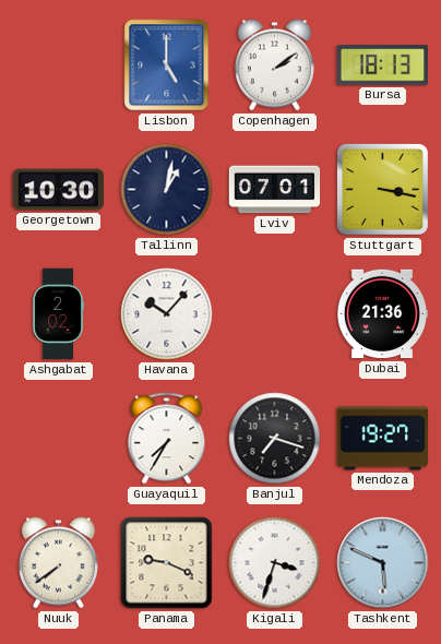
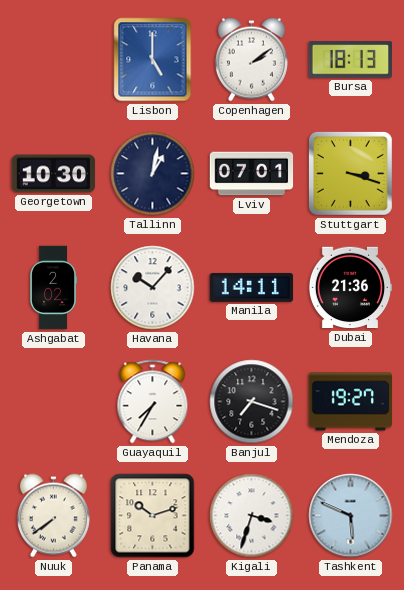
Stuttgart: 3:17 -> 3:18
Manila: none -> 14:11
Panama: 9:19 -> 10:12
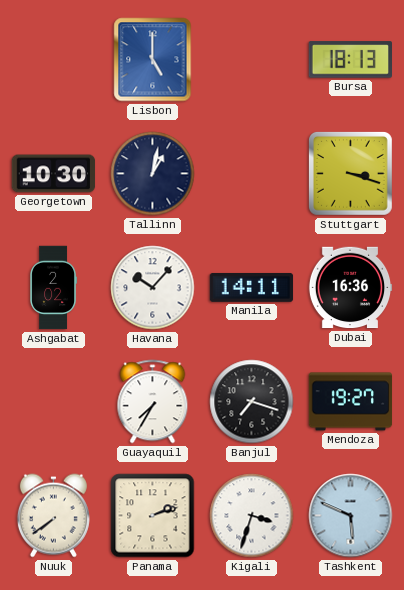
Copenhagen: 2:09 -> none
Lviv: 07:01 -> none
Dubai: 21:36 -> 16:36
Panama: 10:12 -> 2:12
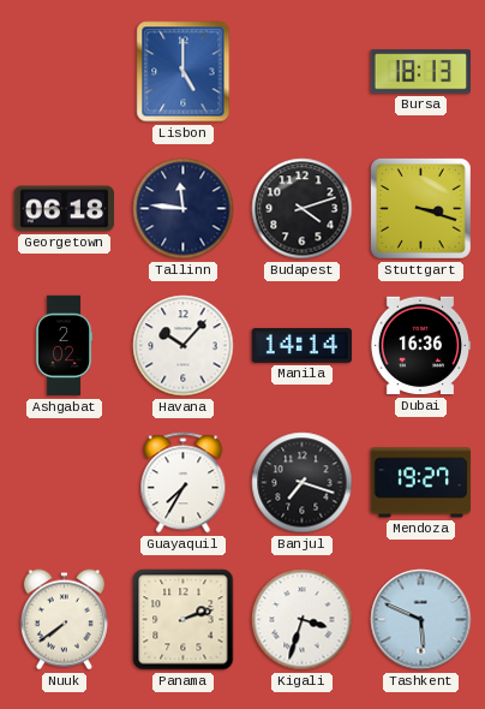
Georgetown: 10:30 -> 06:18
Tallinn: 1:02 -> 11:46
Budapest: none -> 4:12
Manila: 14:11 -> 14:14
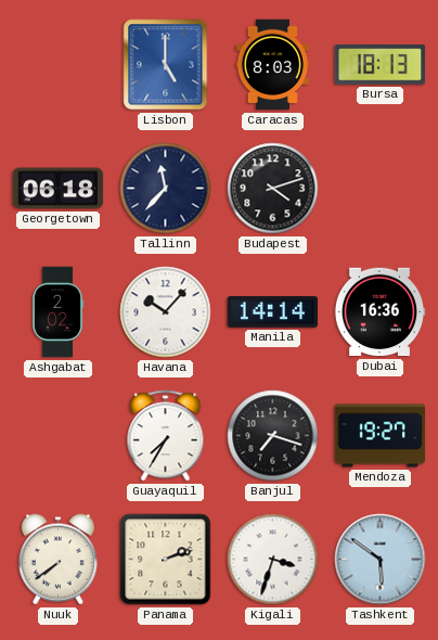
Caracas: none -> 8:03
Tallinn: 11:46 -> 11:37
Stuttgart: 3:18 -> none
Tashkent: 5:49 -> 5:51
